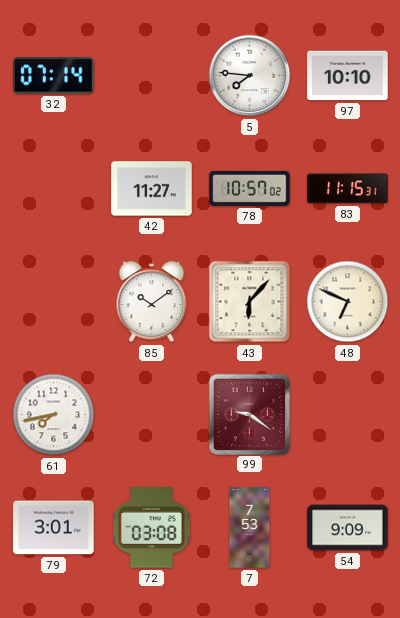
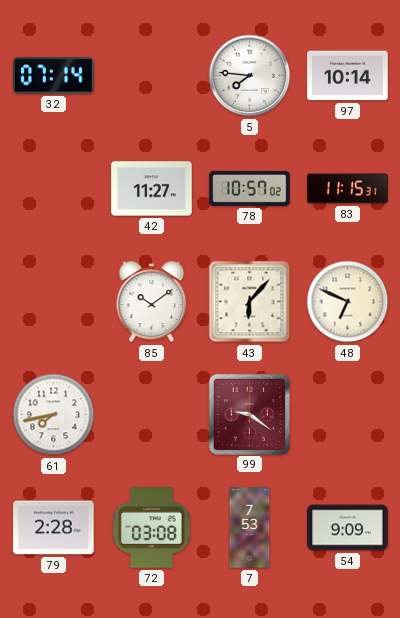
97: 10:10 -> 10:14
79: 3:01 -> 2:28
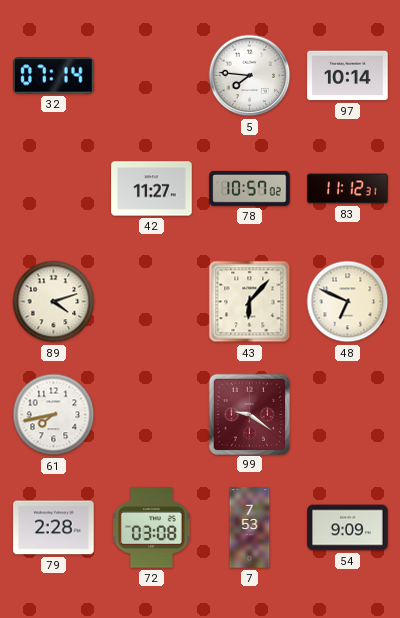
83: 11:15 -> 11:12
89: none -> 4:12
85: 10:09 -> none
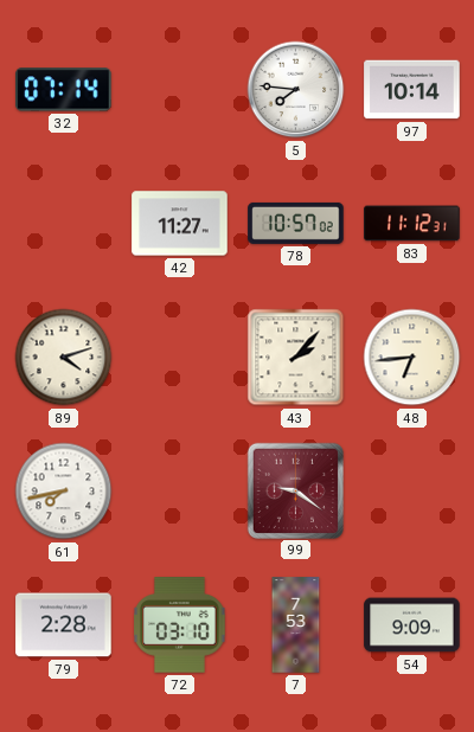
43: 6:07 -> 2:07
48: 6:49 -> 6:44
72: 03:08 -> 03:10
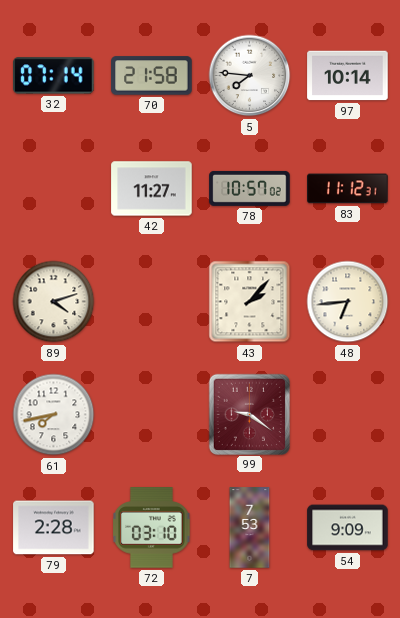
70: none -> 21:58
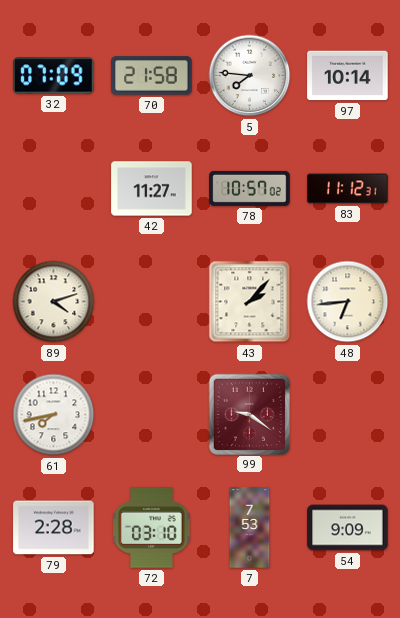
32: 07:14 -> 07:09
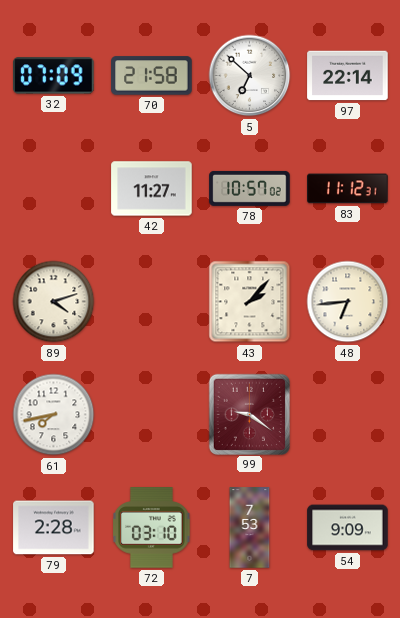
5: 7:46 -> 6:52
97: 10:14 -> 22:14
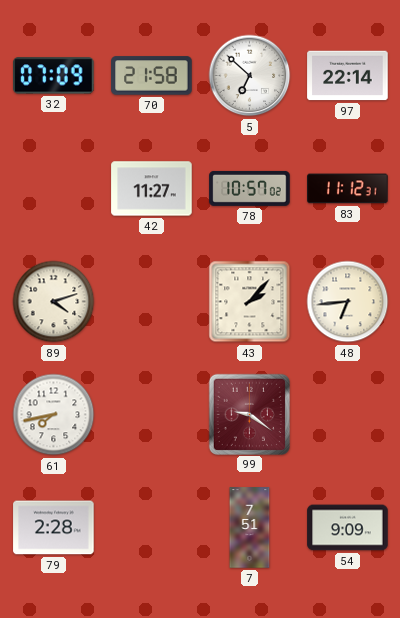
72: 03:10 -> none
7: 7:53 -> 7:51
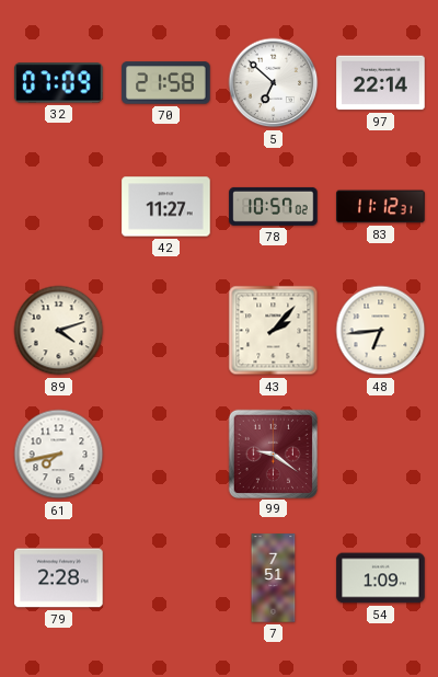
54: 9:09 -> 1:09
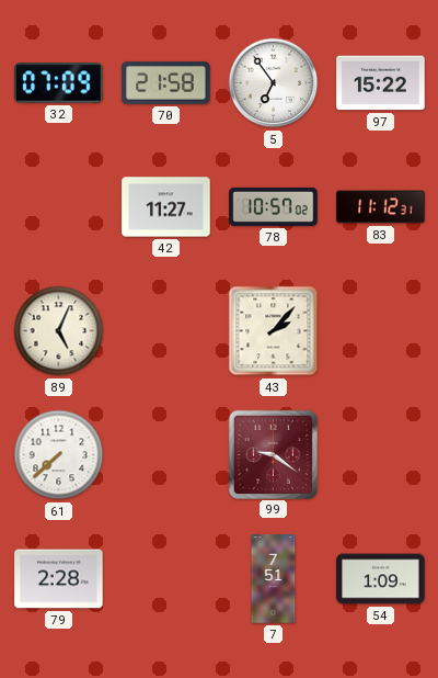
5: 6:52 -> 6:54
97: 22:14 -> 15:22
89: 4:12 -> 5:04
48: 6:44 -> none
61: 7:43 -> 7:38
